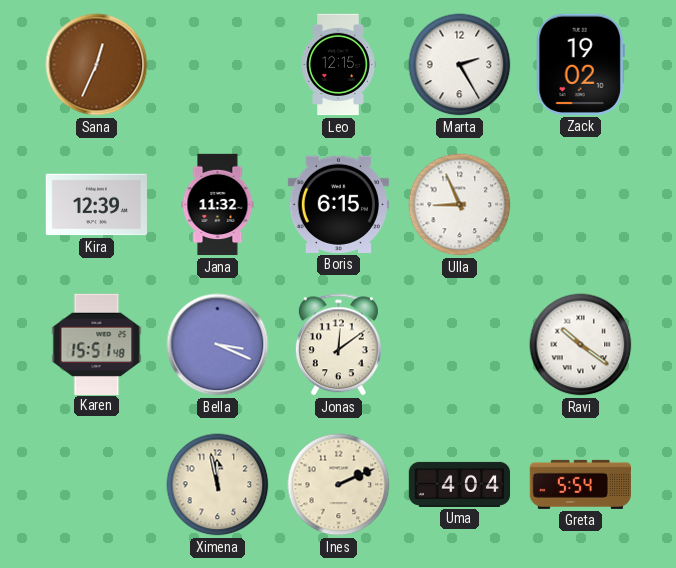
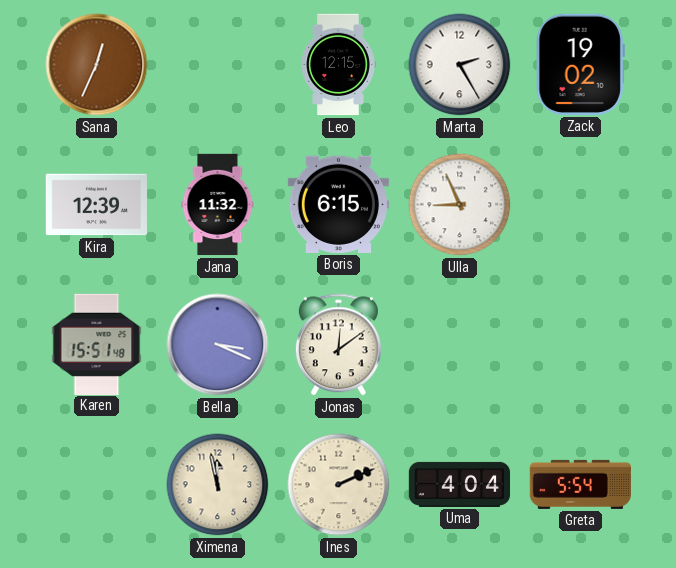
Ravi: 10:21 -> none
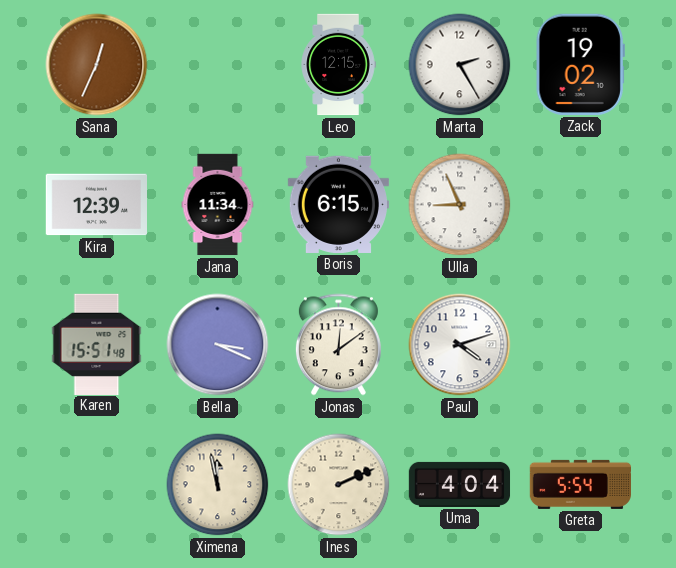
Jana: 11:32 -> 11:34
Paul: none -> 4:12
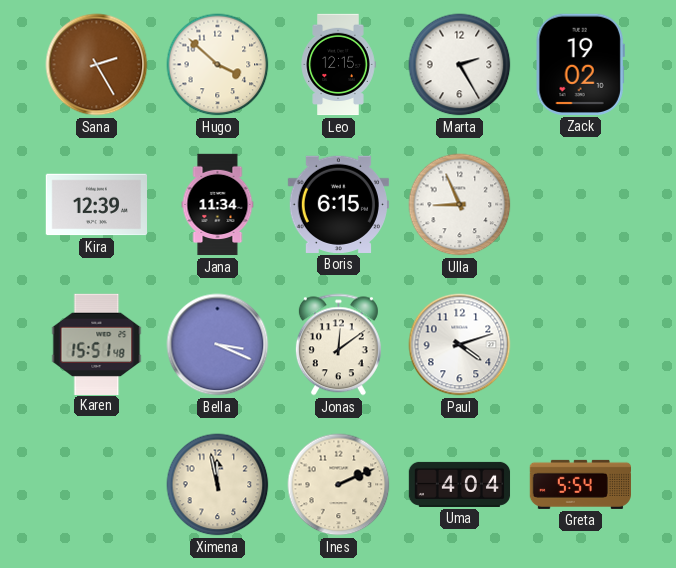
Sana: 12:34 -> 2:25
Hugo: none -> 3:52
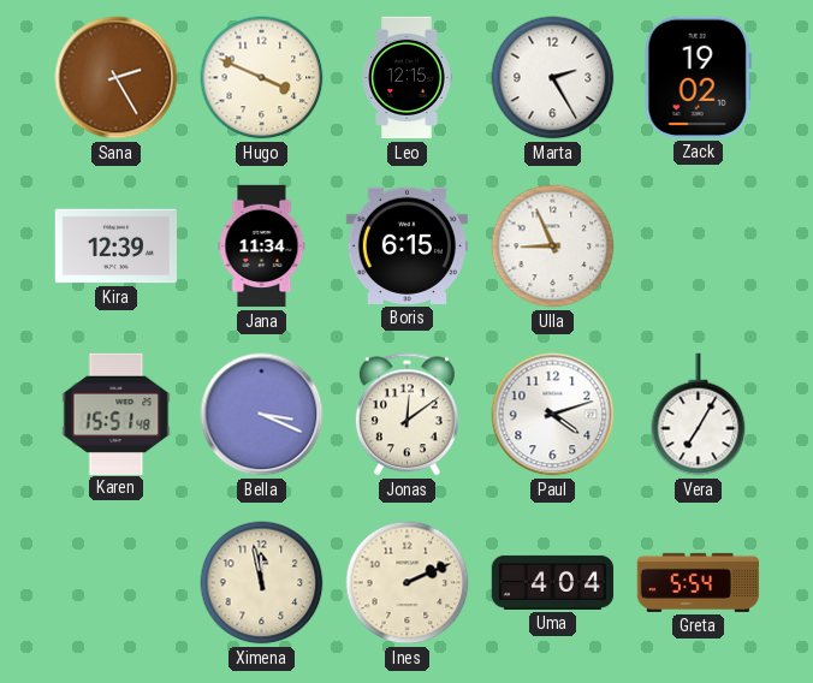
Hugo: 3:52 -> 3:49
Vera: none -> 7:05
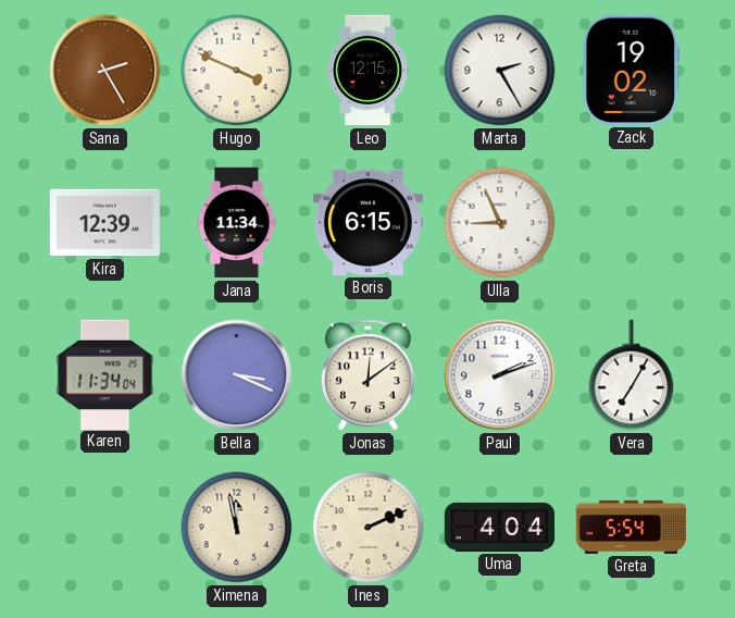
Karen: 15:51 -> 11:34
Paul: 4:12 -> 2:12
